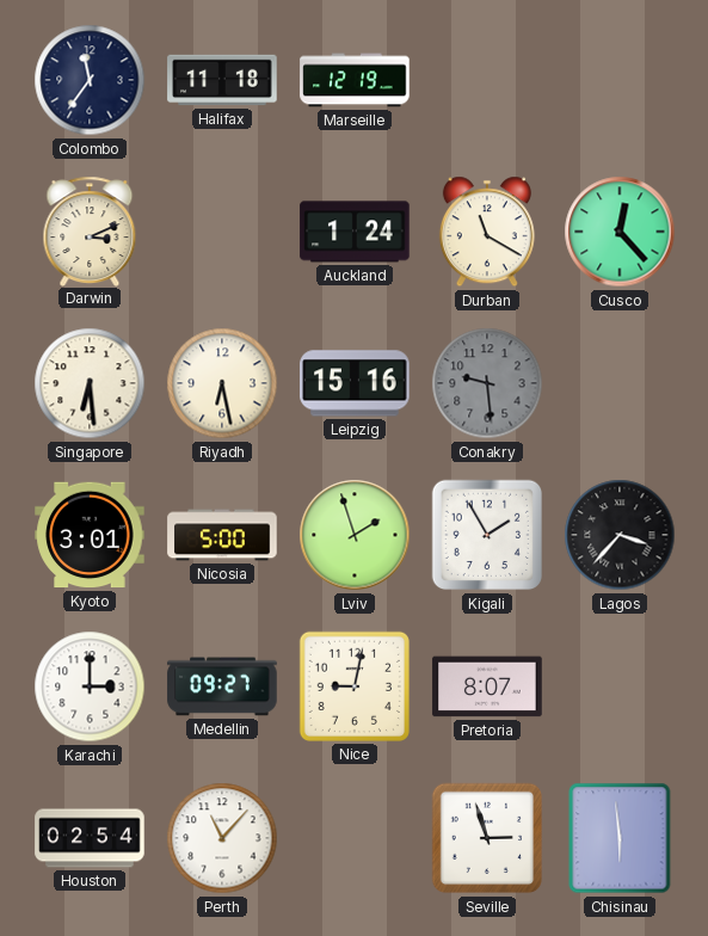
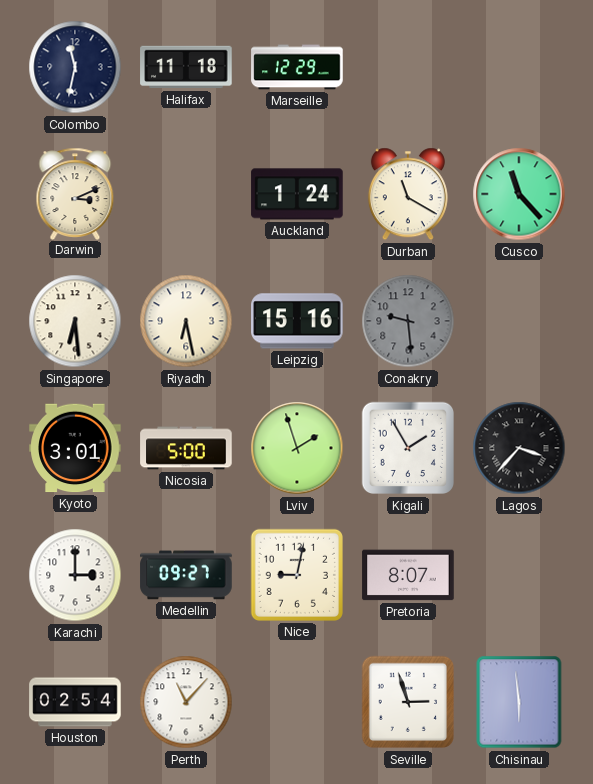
Colombo: 11:36 -> 11:32
Marseille: 12:19 -> 12:29
Cusco: 12:23 -> 11:23
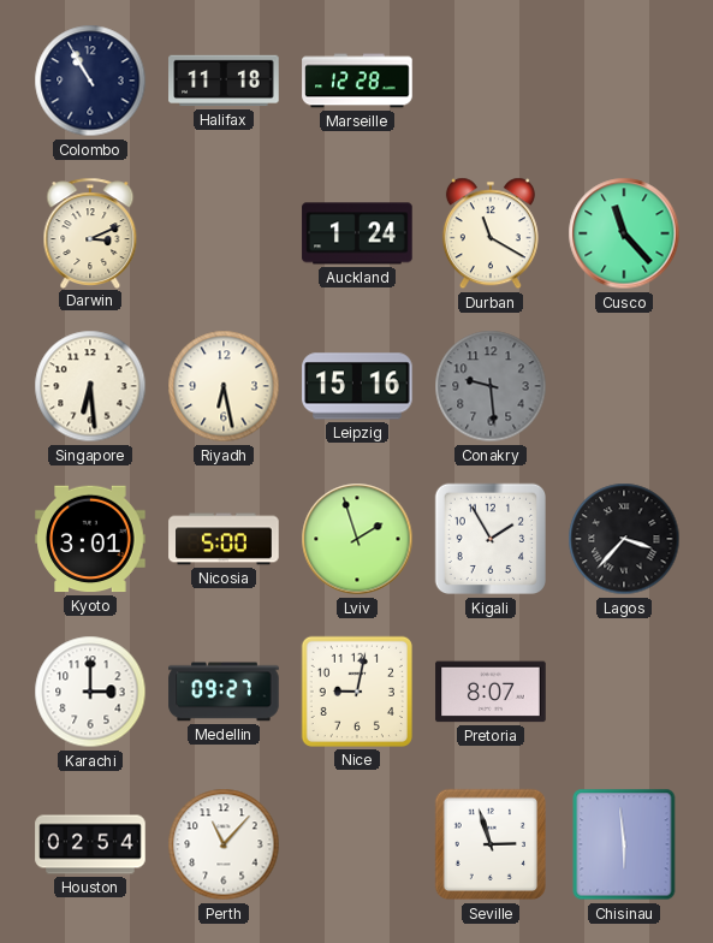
Colombo: 11:32 -> 10:55
Marseille: 12:29 -> 12:28
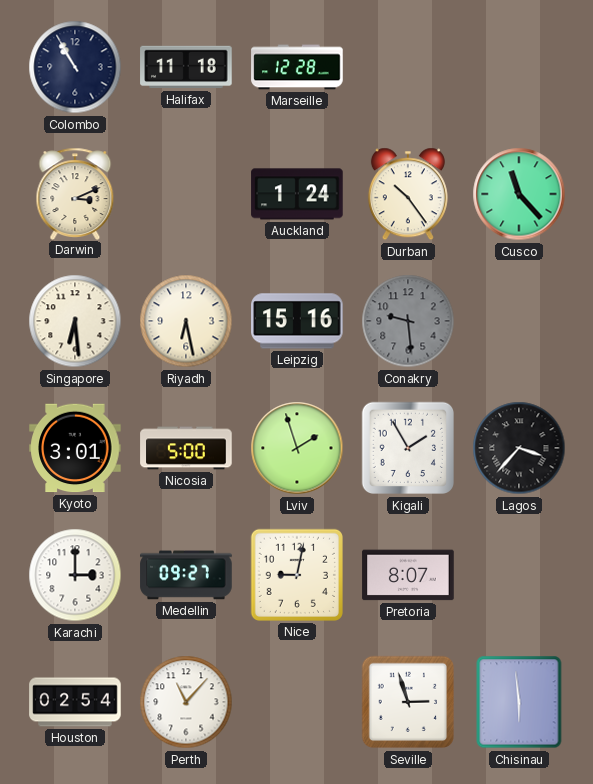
Durban: 11:20 -> 10:24
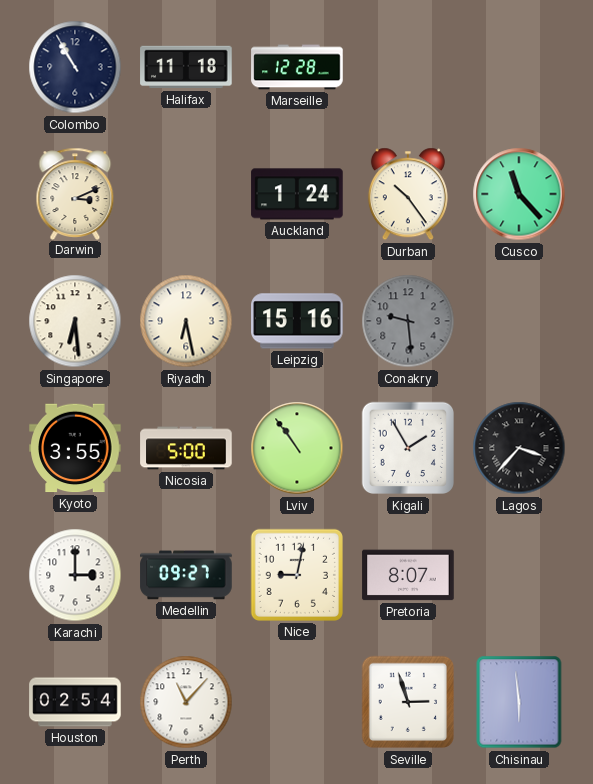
Kyoto: 3:01 -> 3:55
Lviv: 1:57 -> 10:54
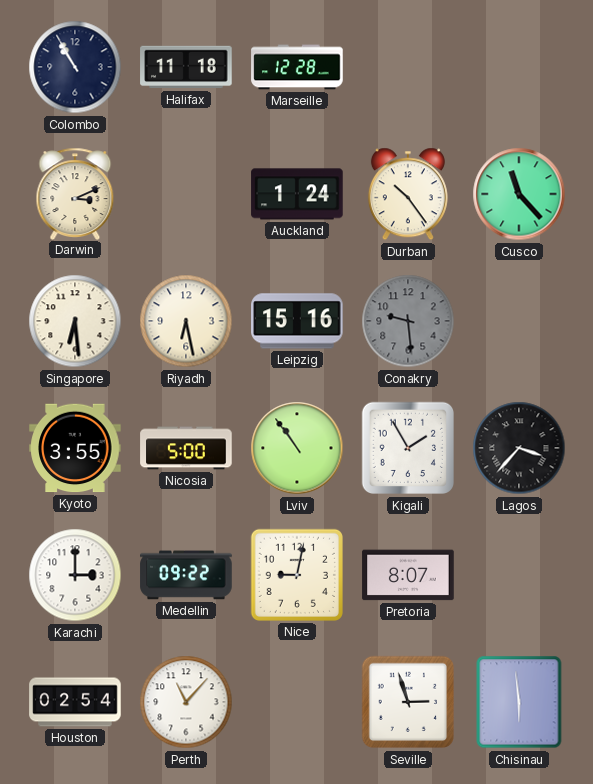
Medellin: 09:27 -> 09:22
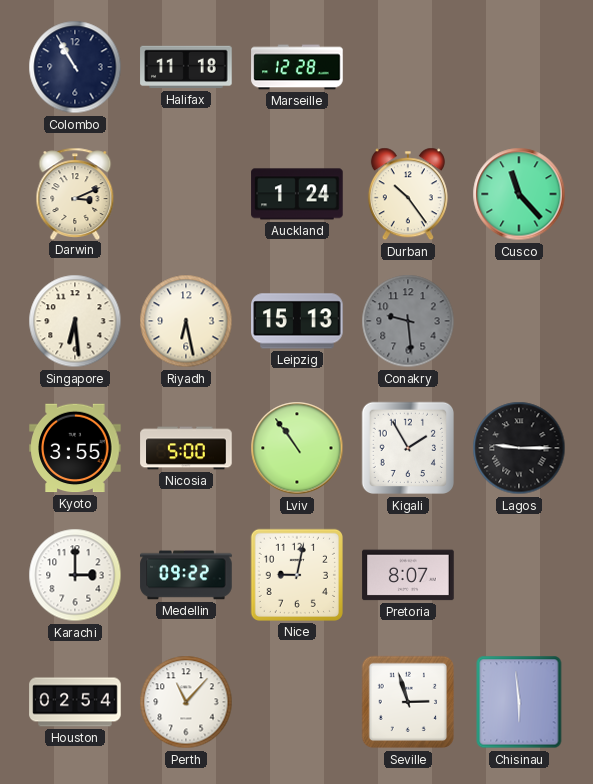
Leipzig: 15:16 -> 15:13
Lagos: 3:37 -> 9:15
